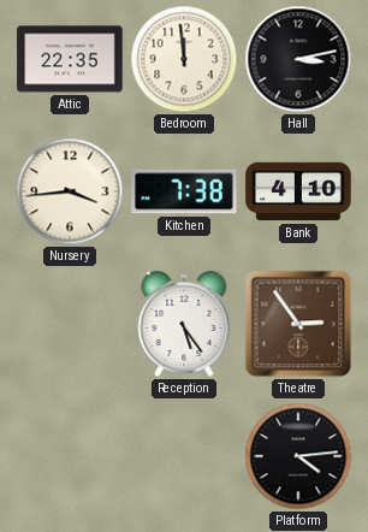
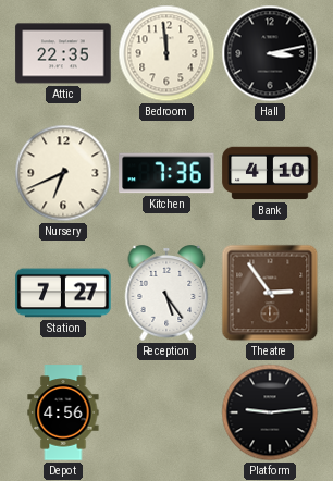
Nursery: 3:44 -> 6:41
Kitchen: 7:38 -> 7:36
Station: none -> 7:27
Depot: none -> 4:56
Platform: 4:14 -> 9:14
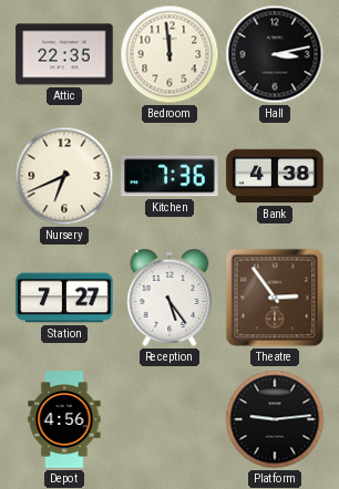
Bank: 4:10 -> 4:38
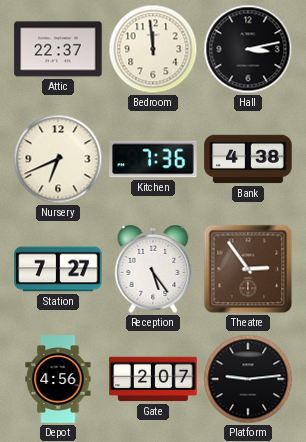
Attic: 22:35 -> 22:37
Gate: none -> 2:07
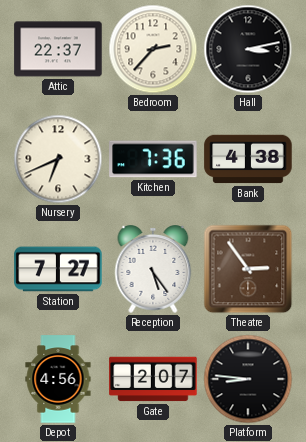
Bedroom: 11:59 -> 2:37
Platform: 9:14 -> 8:46
